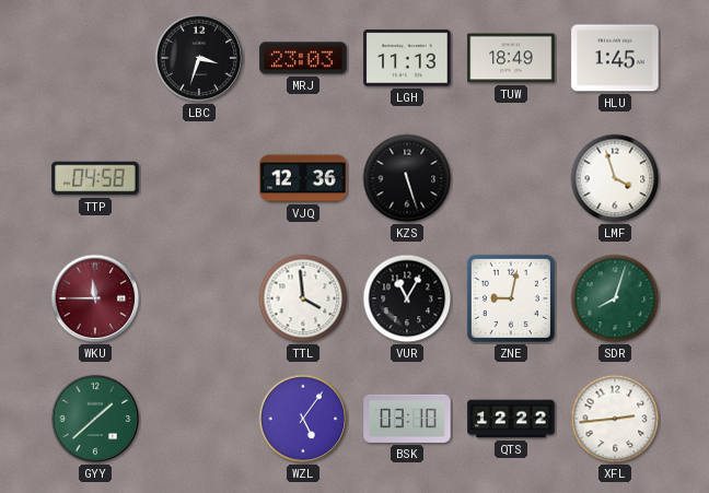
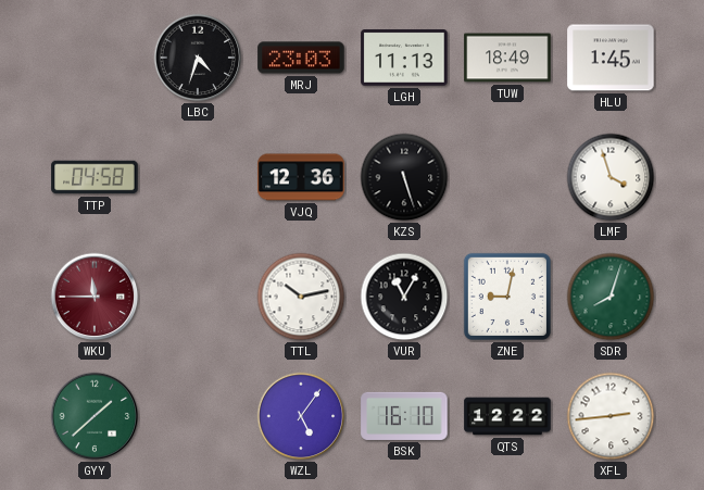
LBC: 3:33 -> 4:33
TTL: 3:59 -> 10:13
BSK: 03:10 -> 16:10
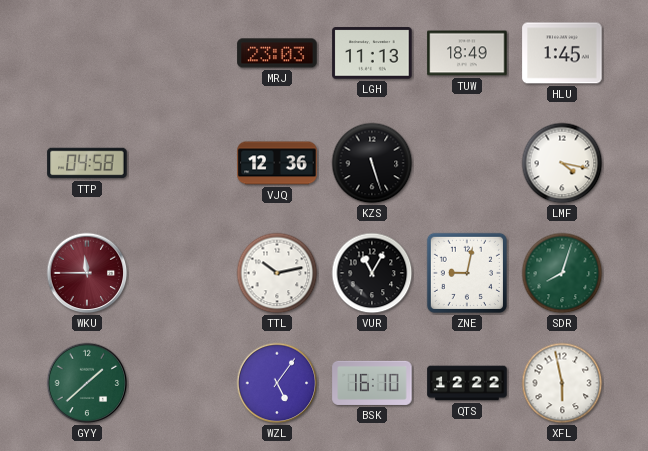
LBC: 4:33 -> none
LMF: 3:57 -> 4:17
XFL: 2:44 -> 5:58
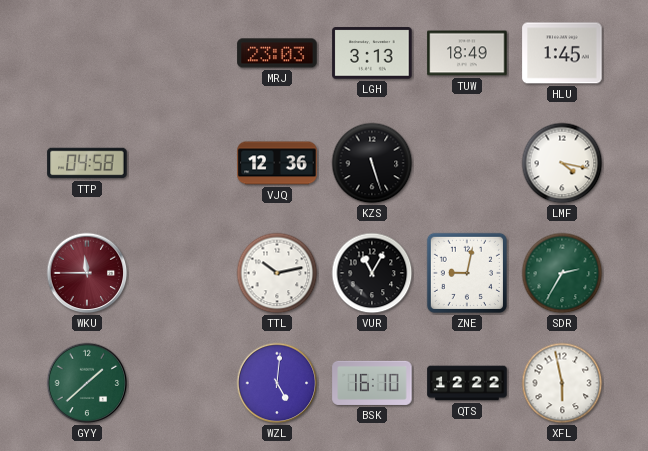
LGH: 11:13 -> 3:13
SDR: 8:03 -> 2:35
WZL: 5:06 -> 5:01
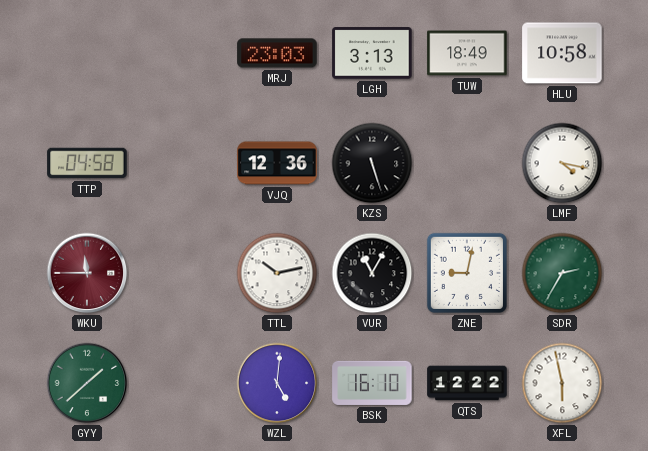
HLU: 1:45 -> 10:58
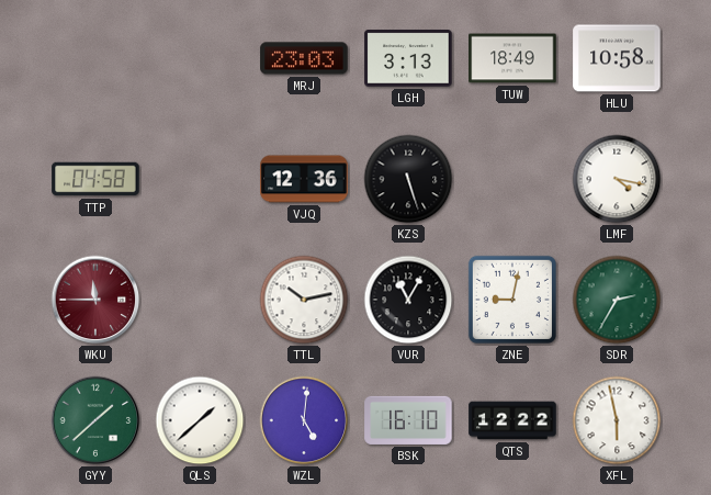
QLS: none -> 1:38
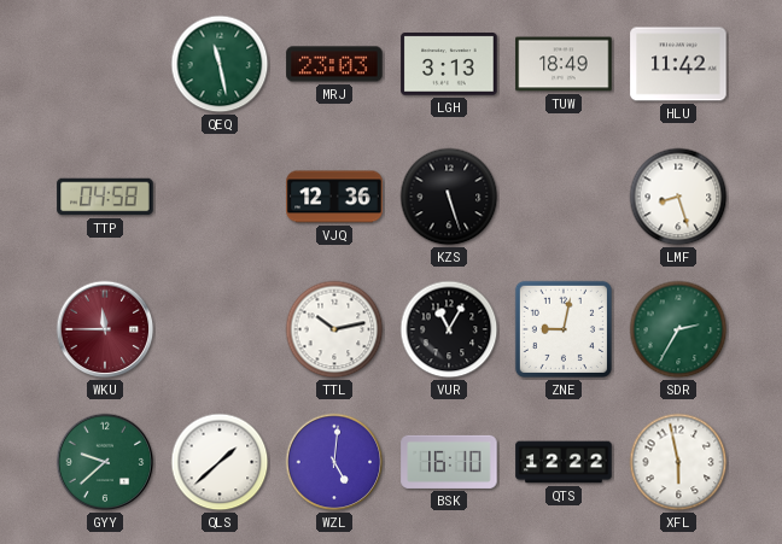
QEQ: none -> 11:28
HLU: 10:58 -> 11:42
LMF: 4:17 -> 8:27
GYY: 1:38 -> 9:38
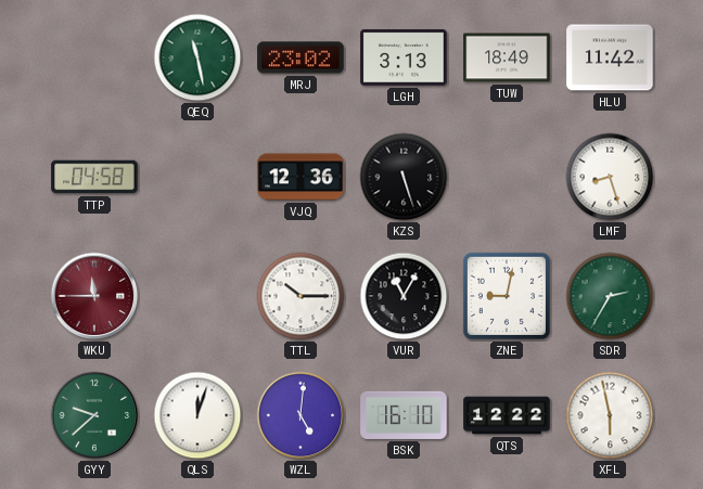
MRJ: 23:03 -> 23:02
TTL: 10:13 -> 10:15
QLS: 1:38 -> 12:03
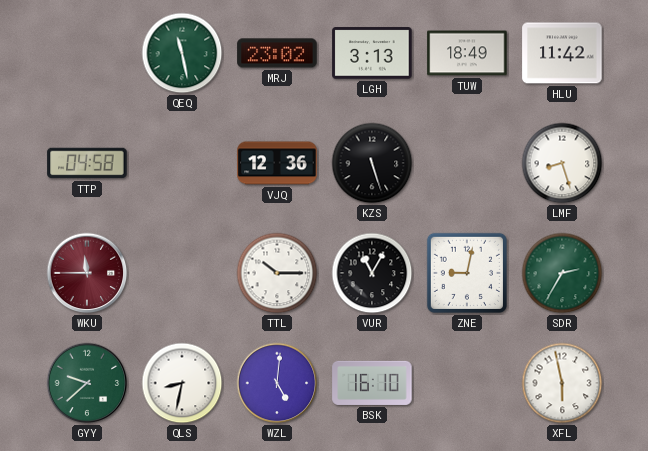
QLS: 12:03 -> 8:32
QTS: 12:22 -> none
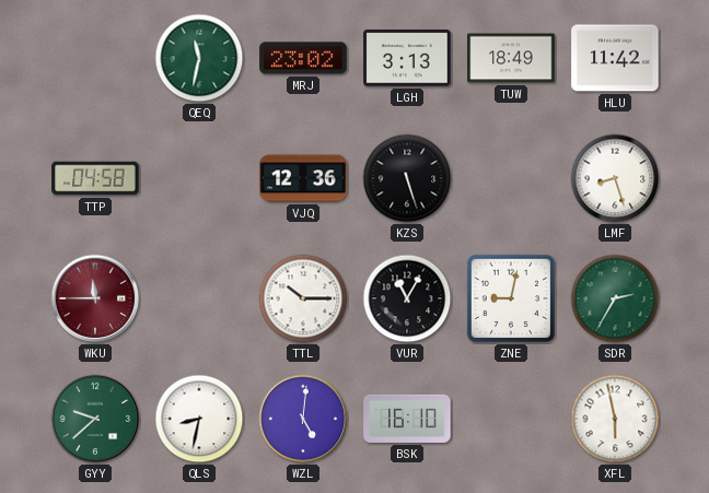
QEQ: 11:28 -> 11:32
